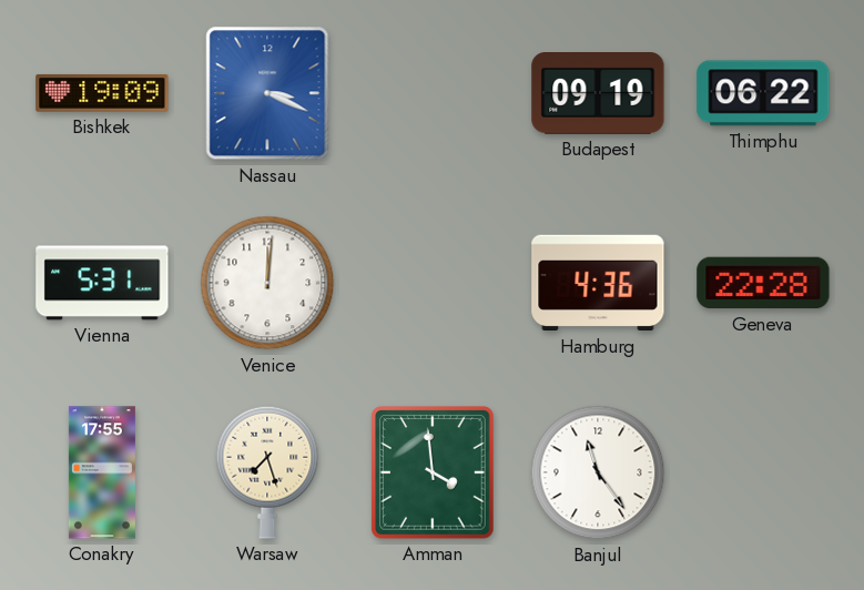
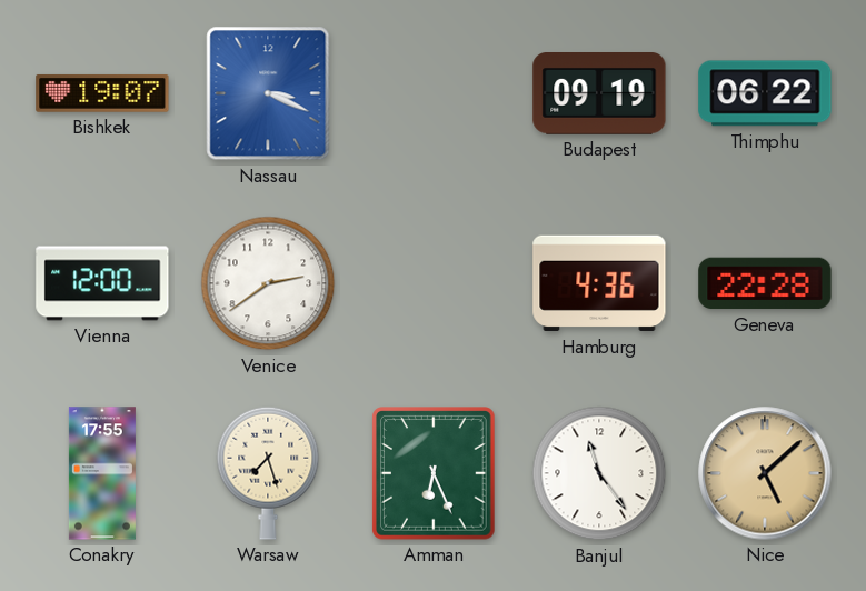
Bishkek: 19:09 -> 19:07
Vienna: 5:31 -> 12:00
Venice: 12:01 -> 2:39
Amman: 3:59 -> 6:26
Nice: none -> 5:08
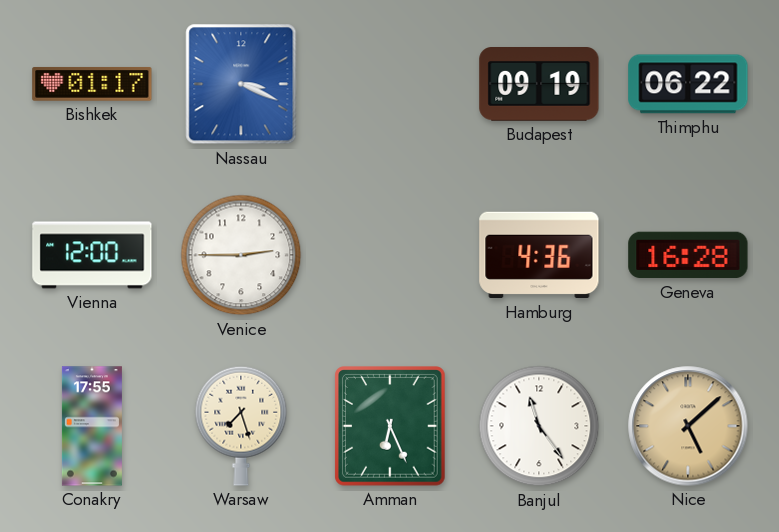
Bishkek: 19:07 -> 01:17
Venice: 2:39 -> 2:45
Geneva: 22:28 -> 16:28
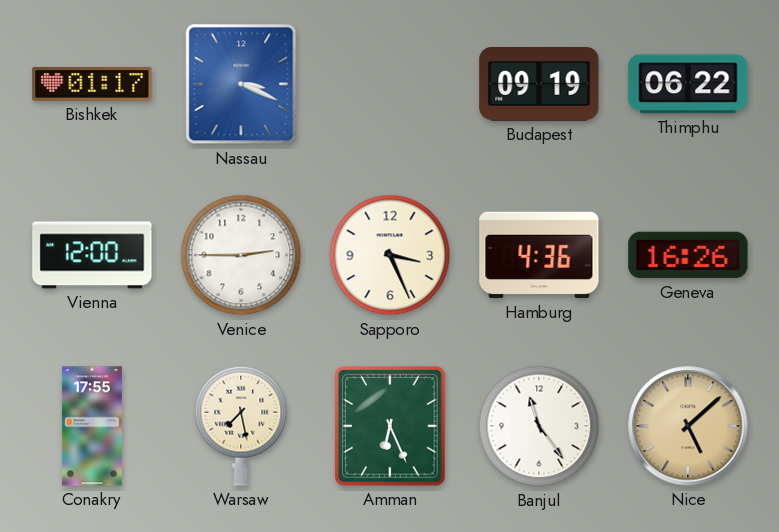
Sapporo: none -> 3:26
Geneva: 16:28 -> 16:26
Warsaw: 7:27 -> 7:28
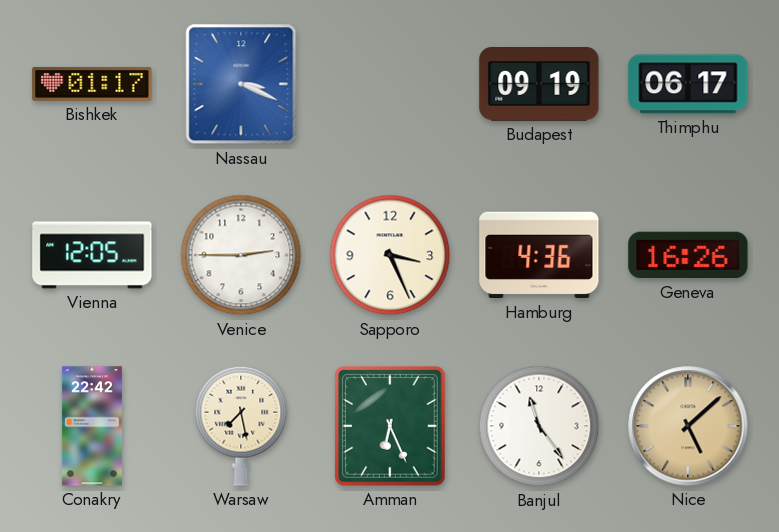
Thimphu: 06:22 -> 06:17
Vienna: 12:00 -> 12:05
Conakry: 17:55 -> 22:42
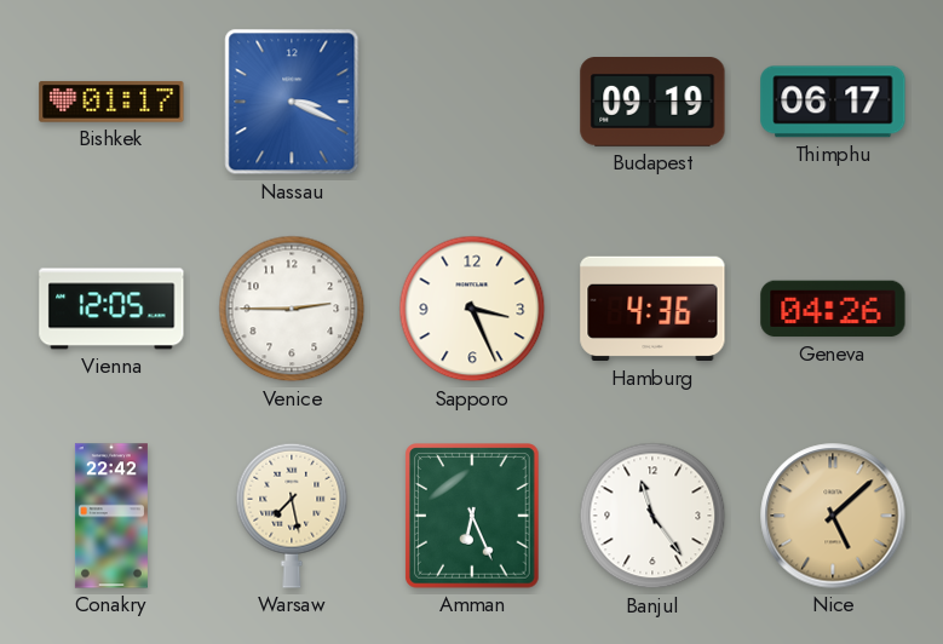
Geneva: 16:26 -> 04:26
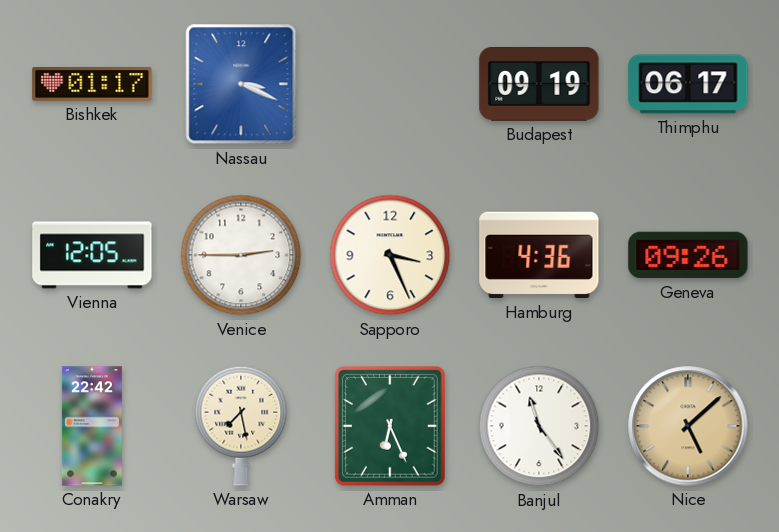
Geneva: 04:26 -> 09:26
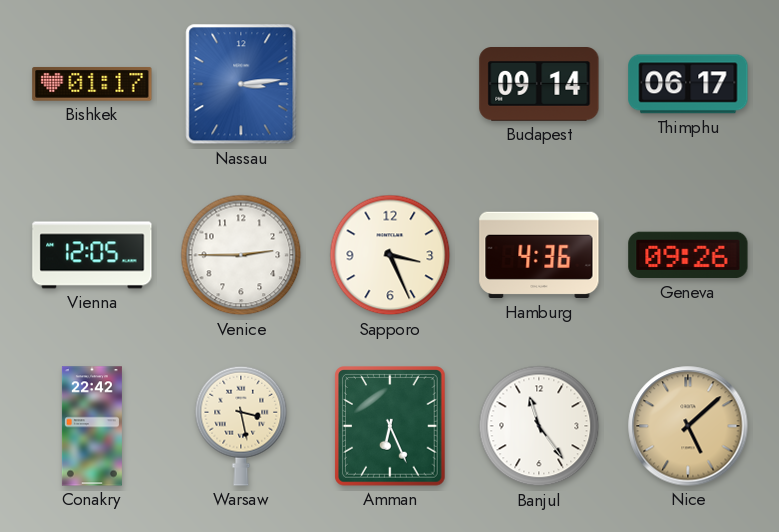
Nassau: 3:19 -> 3:14
Budapest: 09:19 -> 09:14
Warsaw: 7:28 -> 3:28
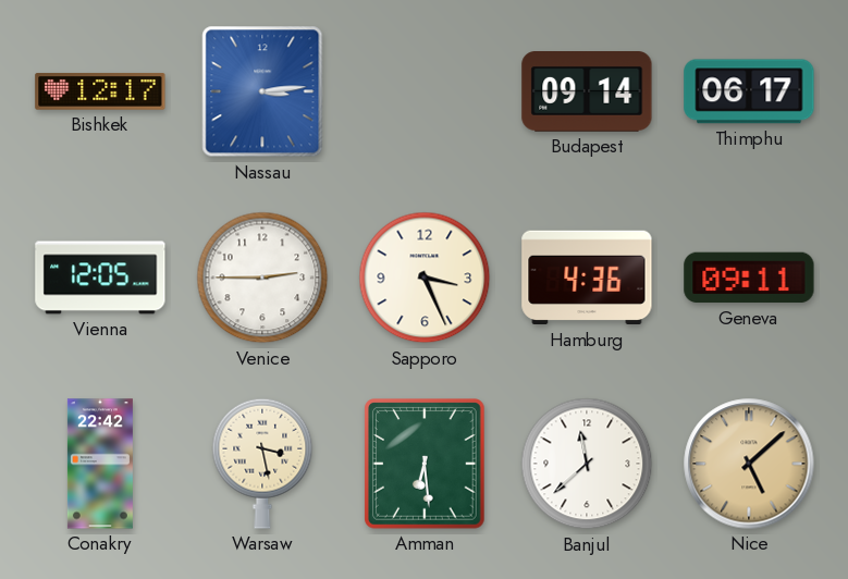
Bishkek: 01:17 -> 12:17
Geneva: 09:26 -> 09:11
Amman: 6:26 -> 6:29
Banjul: 11:24 -> 11:38
